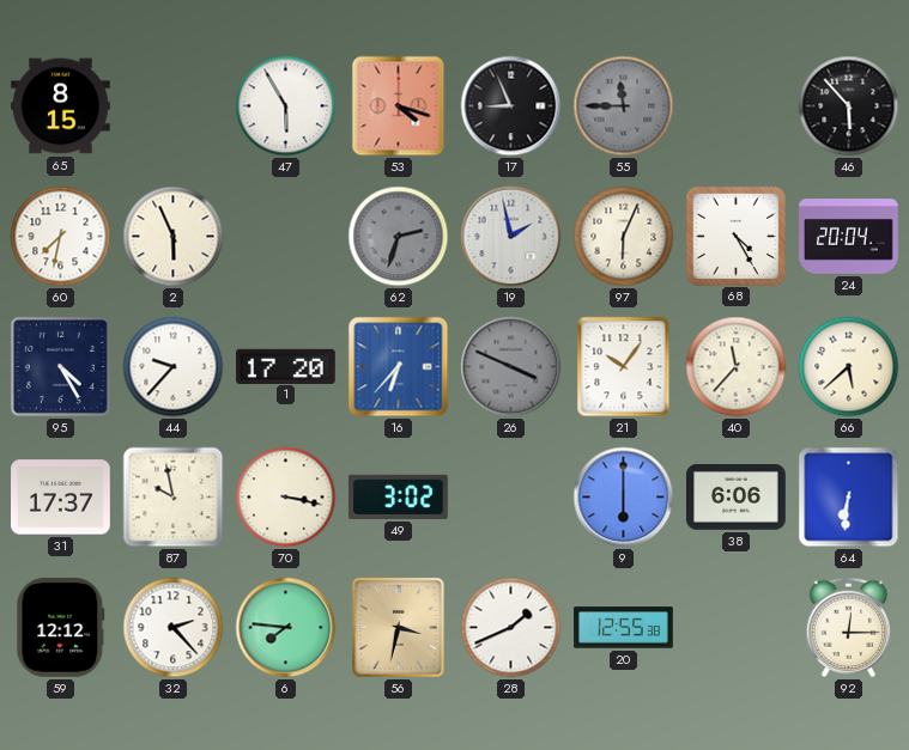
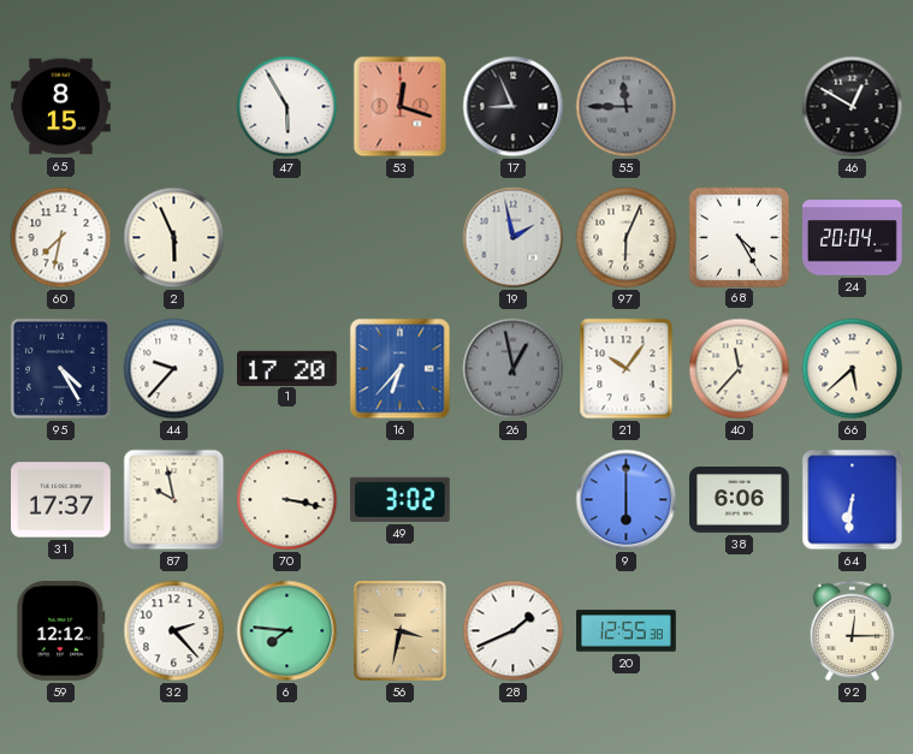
53: 4:18 -> 12:18
46: 5:53 -> 12:50
62: 2:33 -> none
26: 3:49 -> 12:58
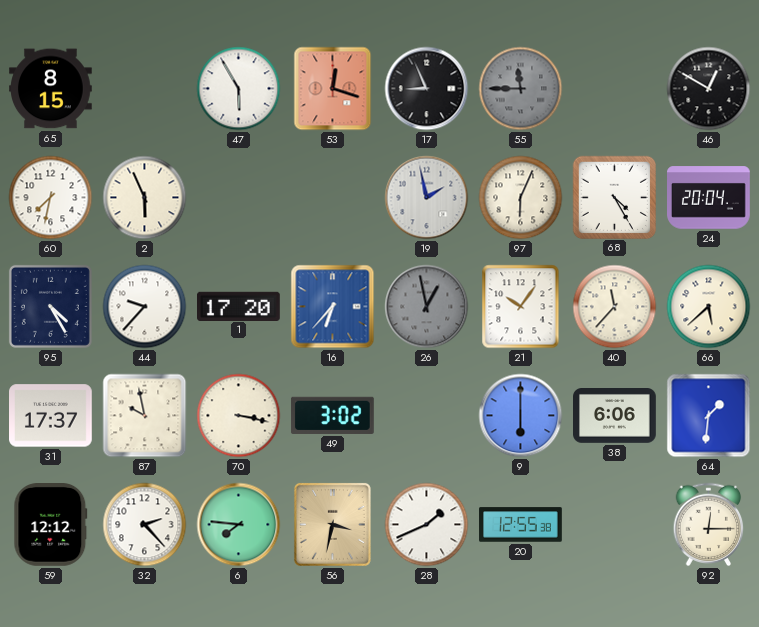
64: 6:31 -> 1:31
